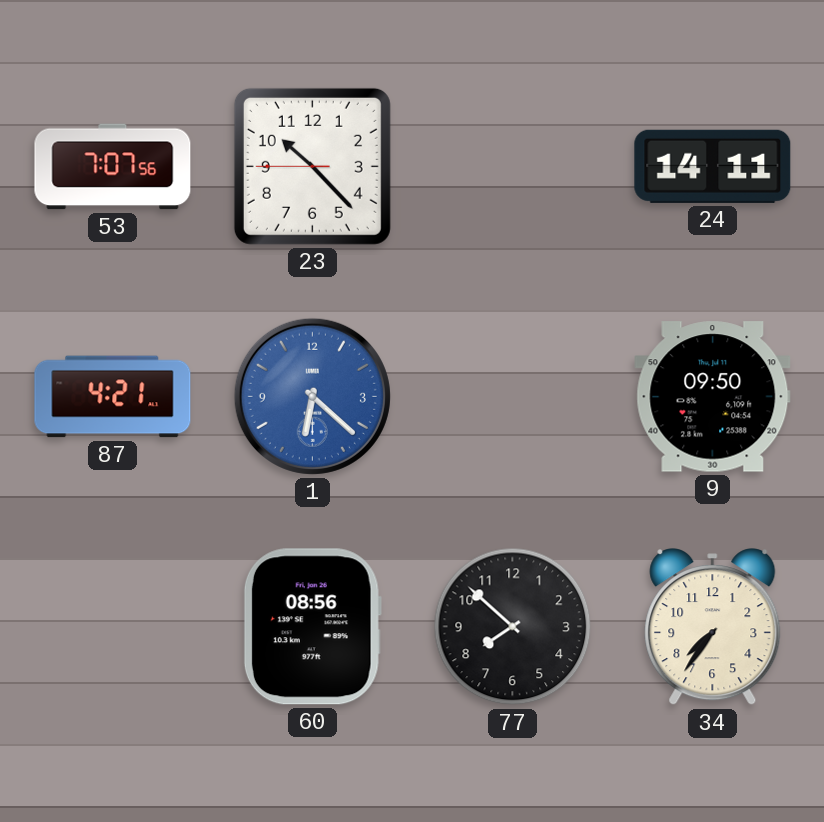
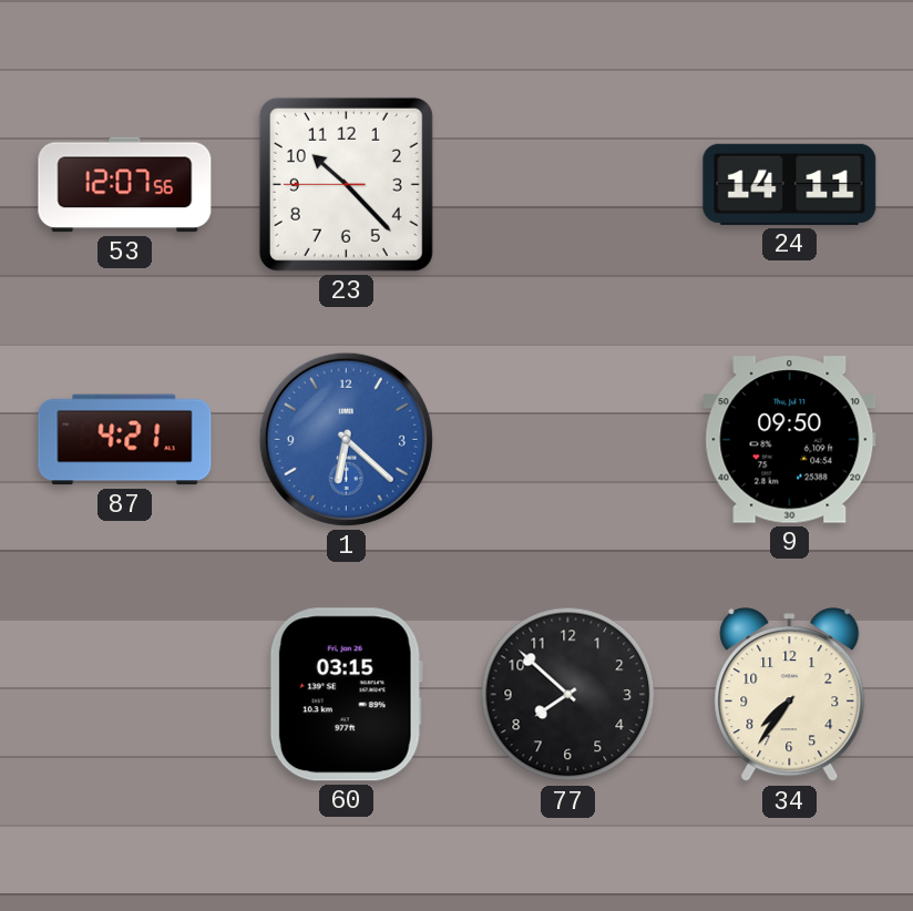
53: 7:07 -> 12:07
60: 08:56 -> 03:15
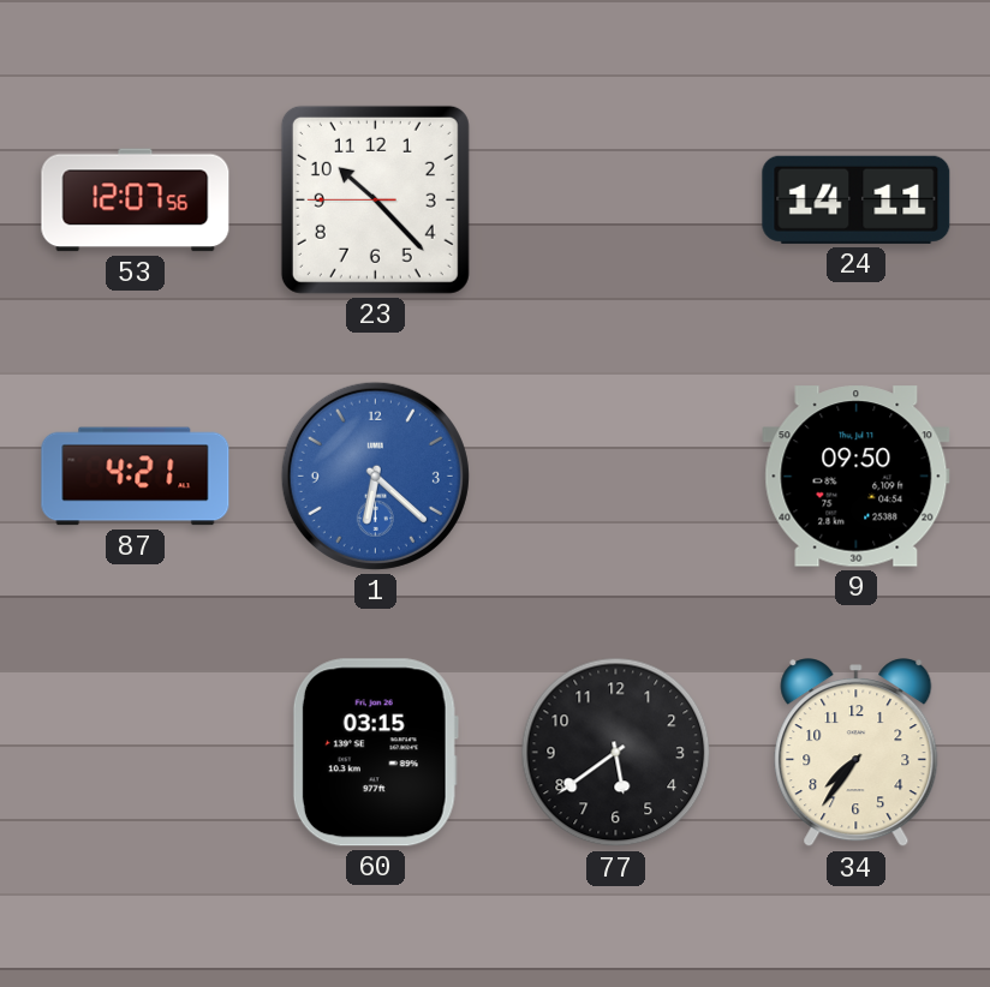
77: 7:52 -> 5:39
